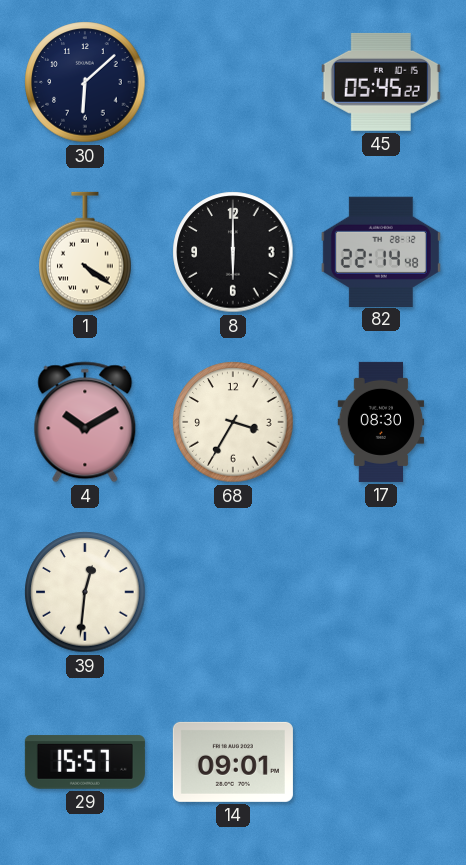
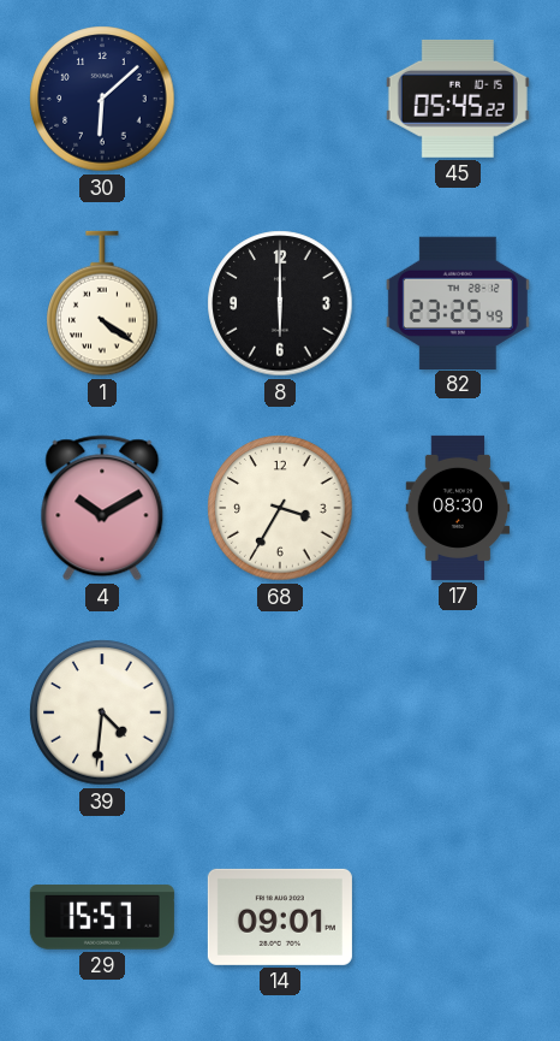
82: 22:14 -> 23:25
39: 12:31 -> 4:31
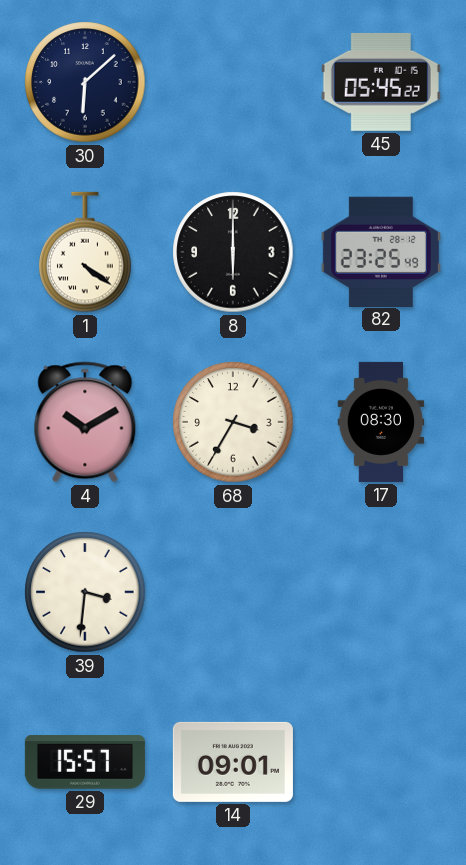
39: 4:31 -> 3:31
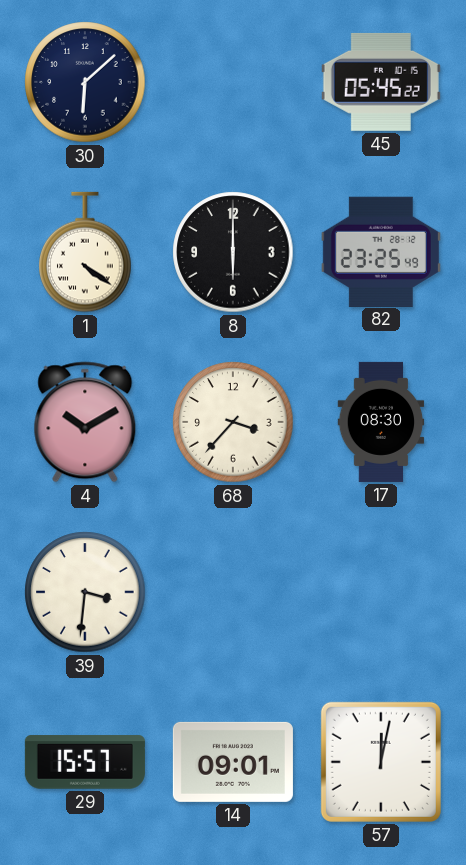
68: 3:35 -> 3:37
57: none -> 12:02
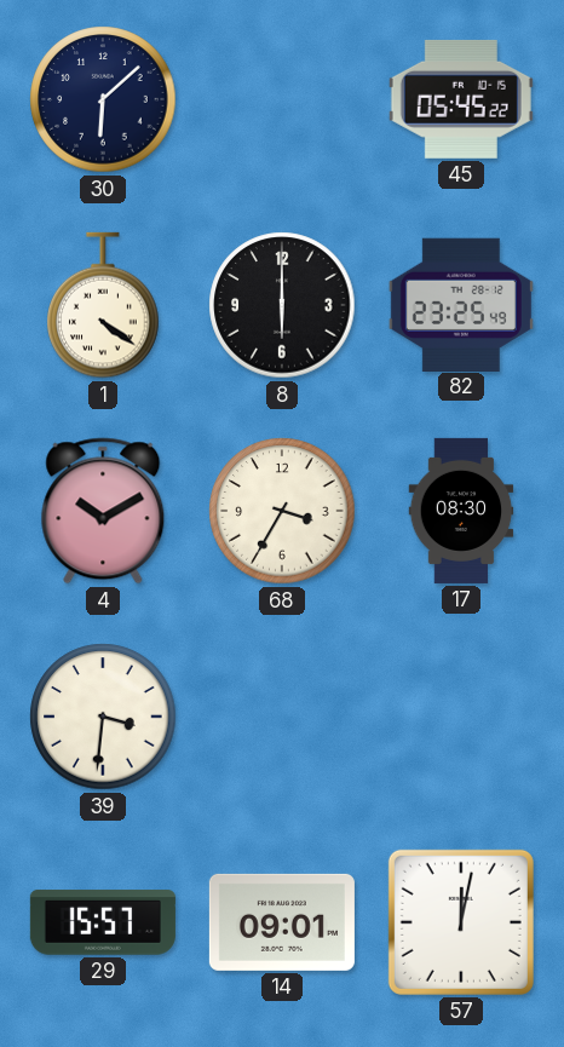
68: 3:37 -> 3:35
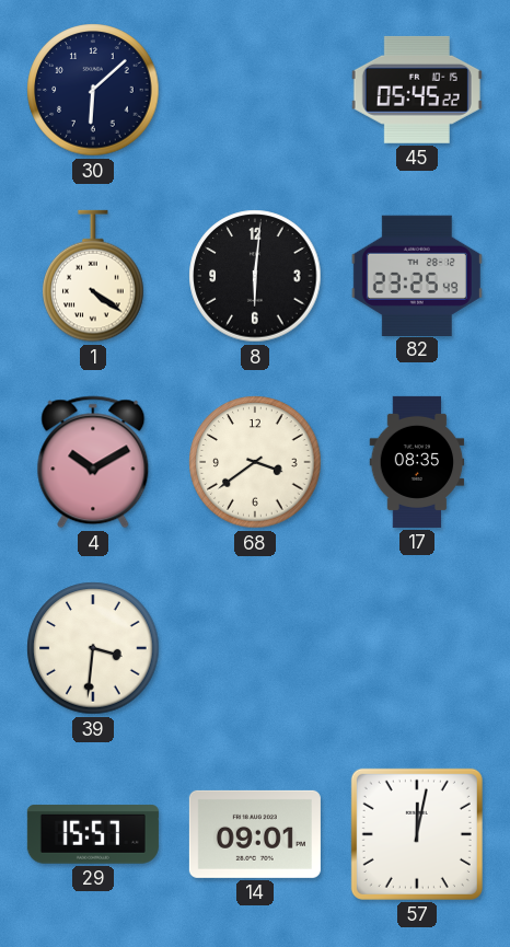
8: 6:00 -> 6:01
68: 3:35 -> 3:39
17: 08:30 -> 08:35
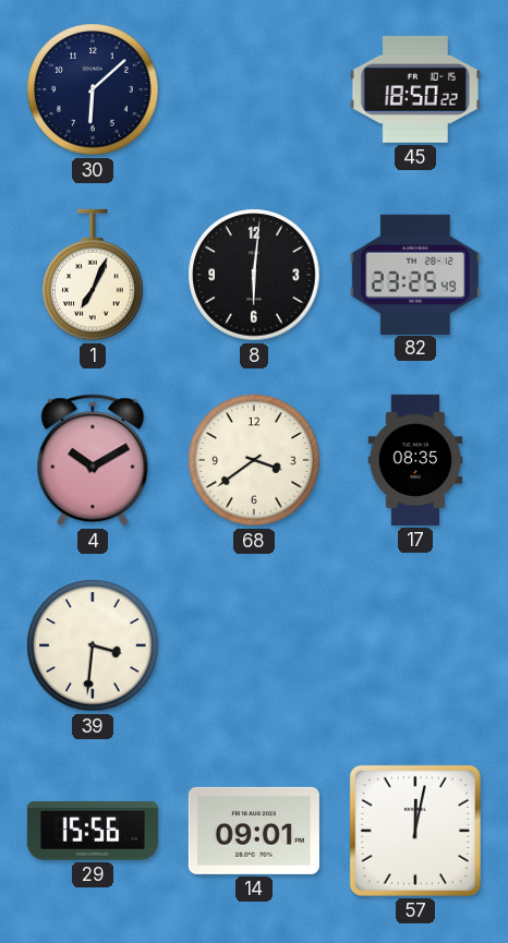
45: 05:45 -> 18:50
1: 4:21 -> 7:04
29: 15:57 -> 15:56
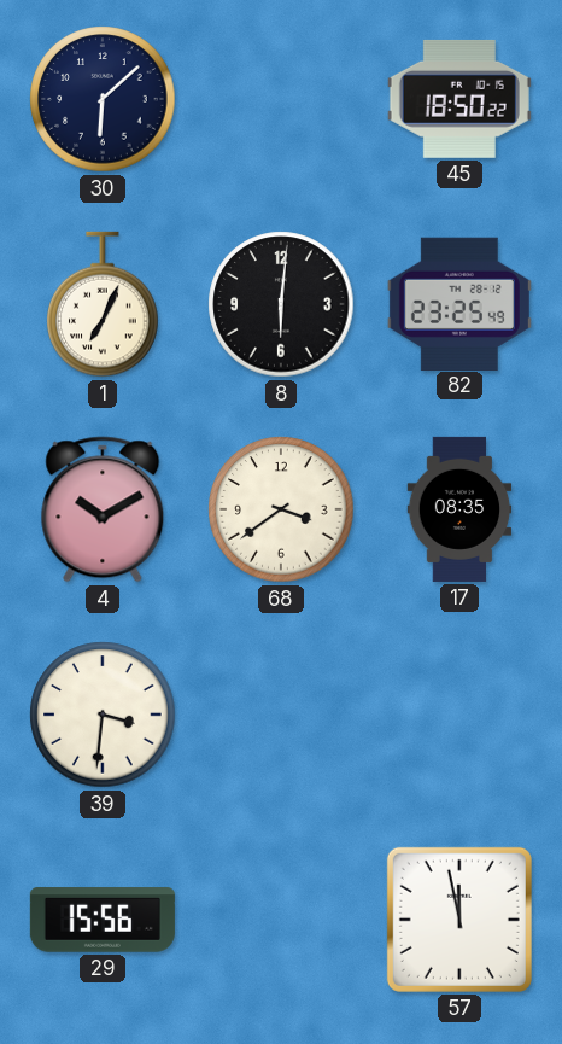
14: 09:01 -> none
57: 12:02 -> 11:58
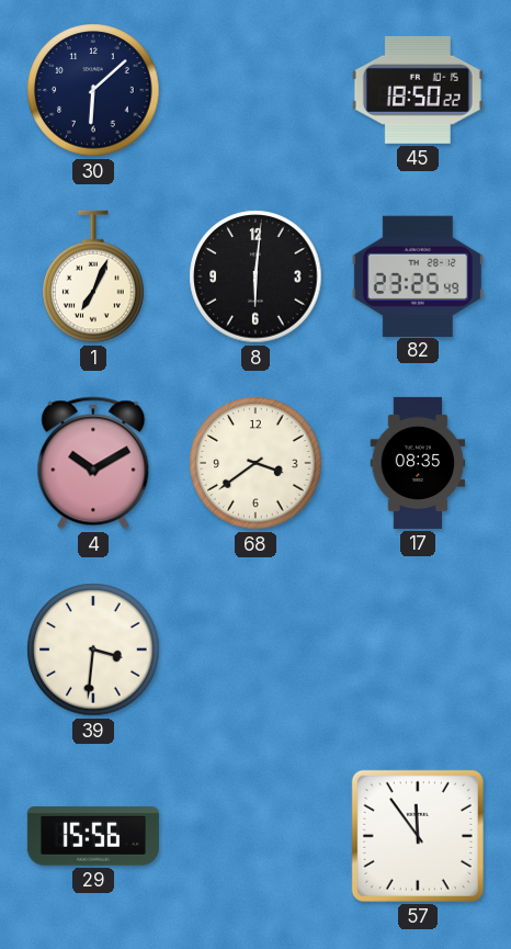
57: 11:58 -> 11:54
